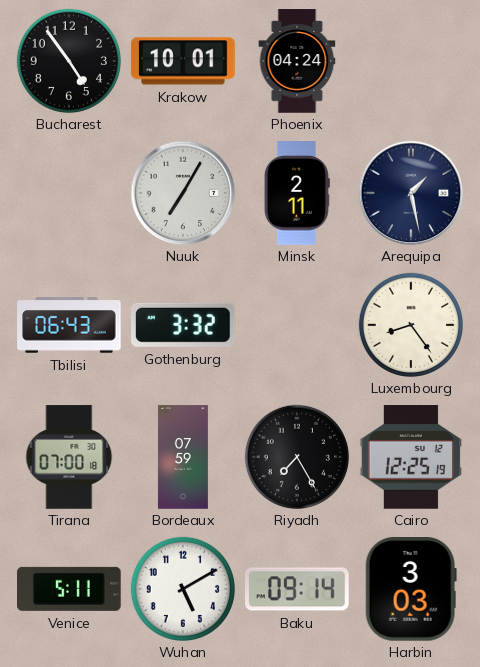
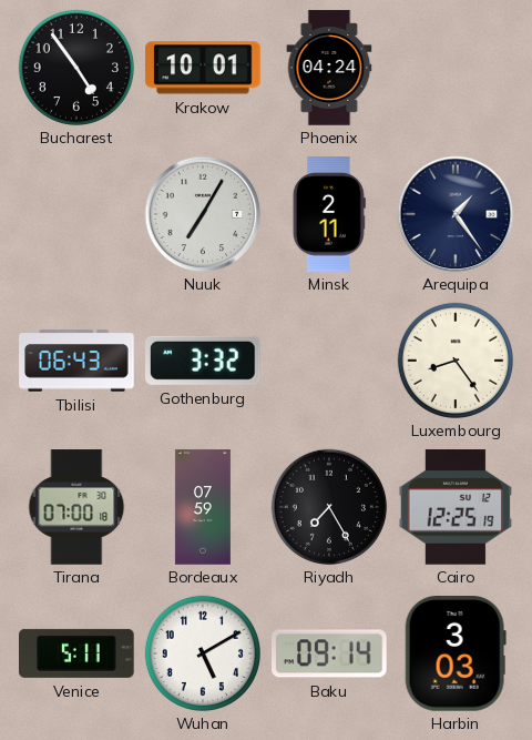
Arequipa: 1:28 -> 1:24
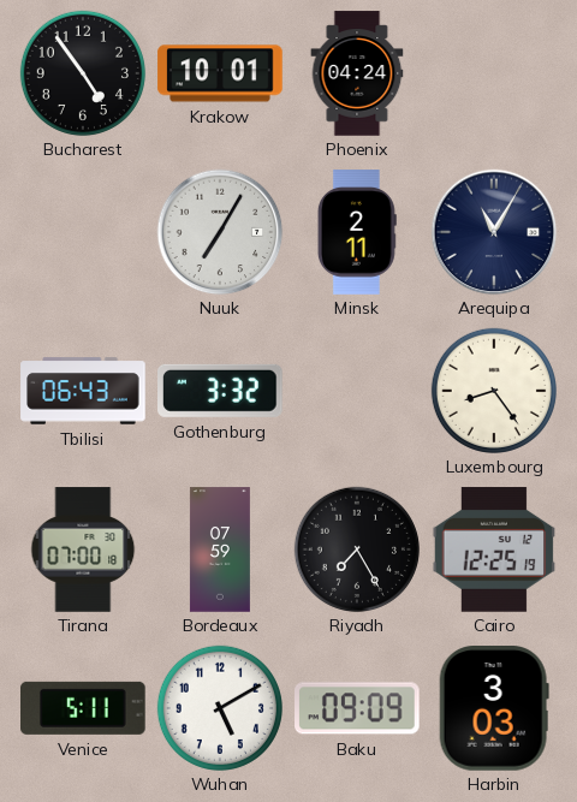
Arequipa: 1:24 -> 11:05
Baku: 09:14 -> 09:09
